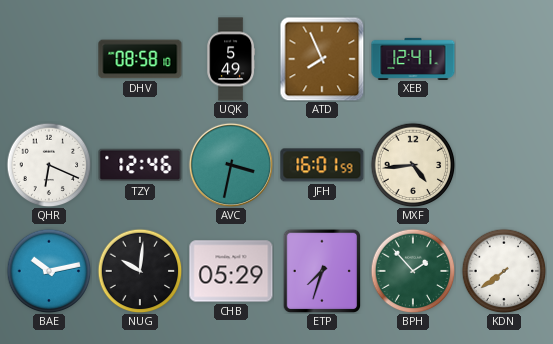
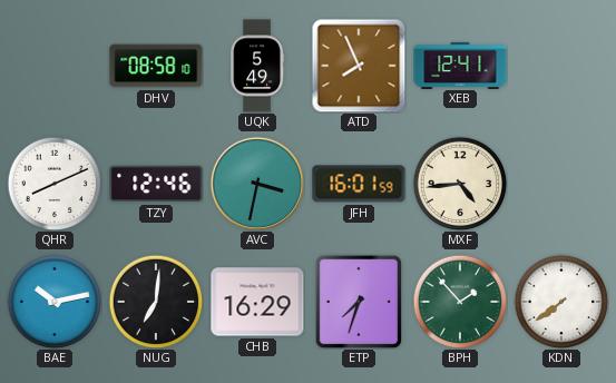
QHR: 6:19 -> 8:11
NUG: 10:01 -> 7:01
CHB: 05:29 -> 16:29
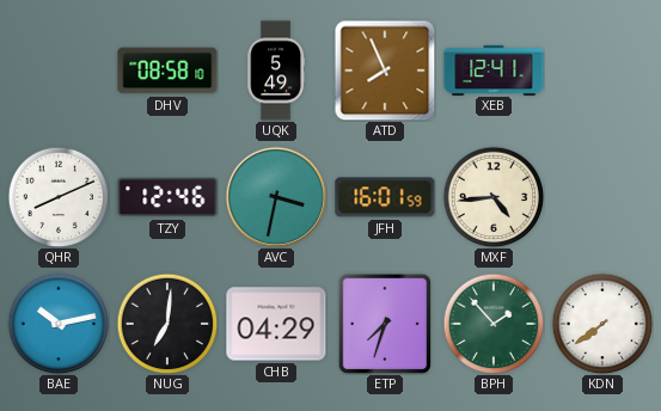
CHB: 16:29 -> 04:29
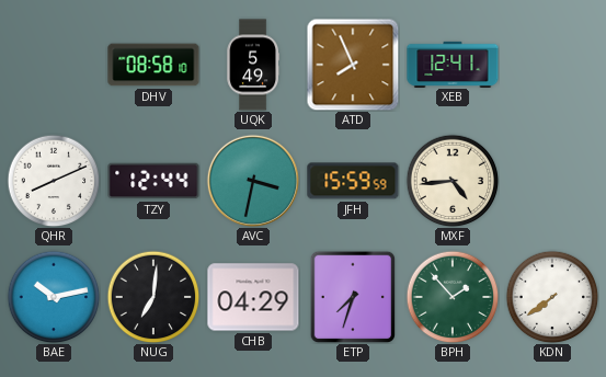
TZY: 12:46 -> 12:44
JFH: 16:01 -> 15:59
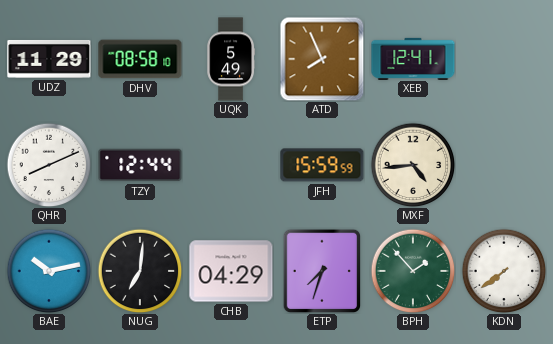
UDZ: none -> 11:29
AVC: 3:32 -> none
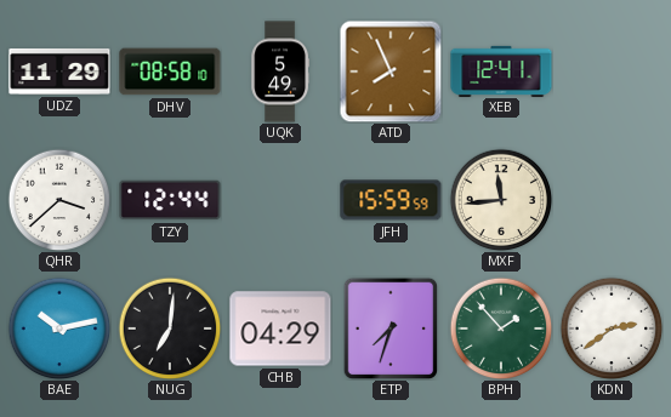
QHR: 8:11 -> 3:38
MXF: 4:44 -> 11:44
KDN: 7:39 -> 2:39
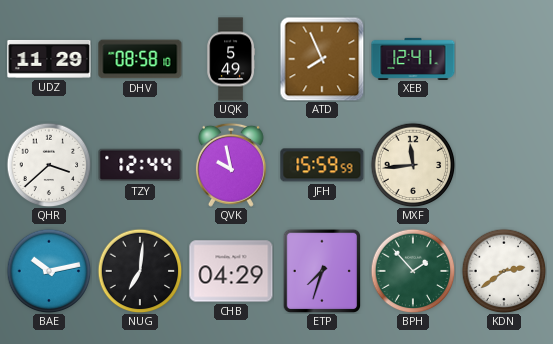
QVK: none -> 9:58
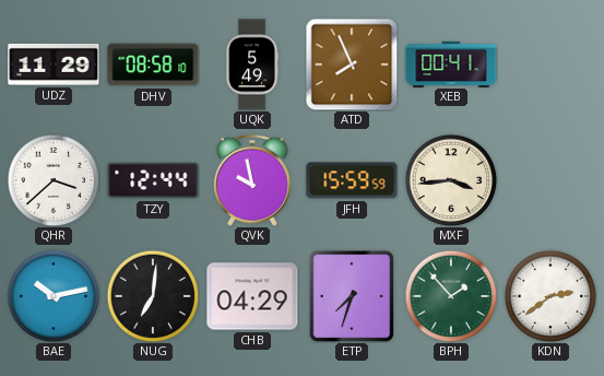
XEB: 12:41 -> 00:41
MXF: 11:44 -> 3:44
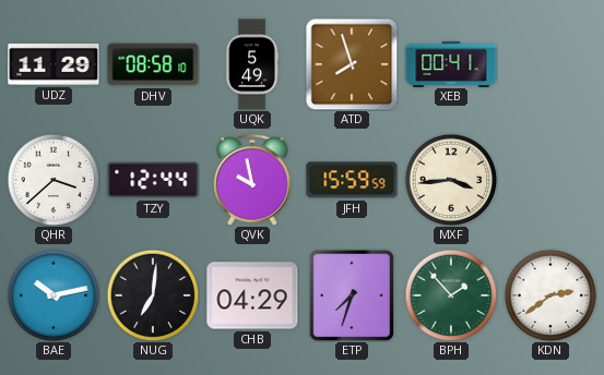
ATD: 7:56 -> 7:57
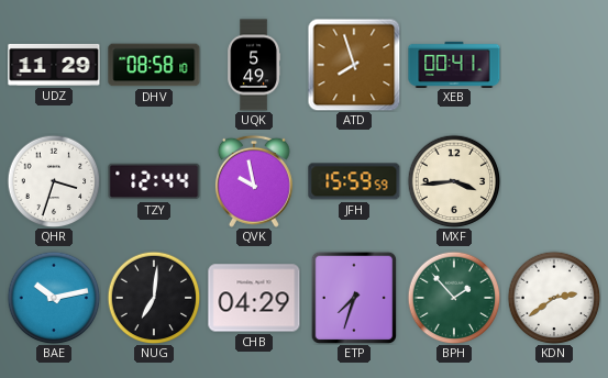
QHR: 3:38 -> 3:33
